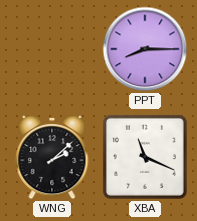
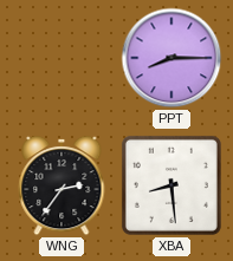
WNG: 2:08 -> 2:36
XBA: 11:19 -> 8:29
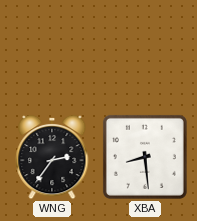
PPT: 8:15 -> none
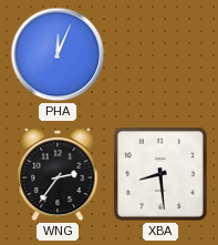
PHA: none -> 12:04
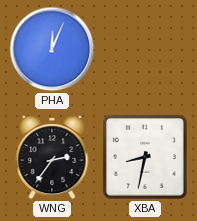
XBA: 8:29 -> 8:32
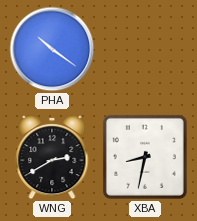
PHA: 12:04 -> 10:21
WNG: 2:36 -> 2:40
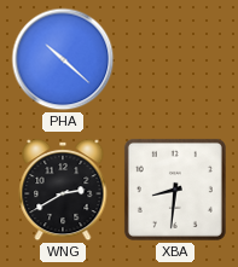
PHA: 10:21 -> 10:22
XBA: 8:32 -> 8:31
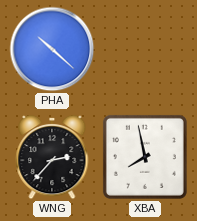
WNG: 2:40 -> 2:37
XBA: 8:31 -> 7:58
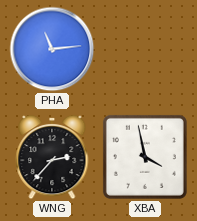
PHA: 10:22 -> 11:14
XBA: 7:58 -> 3:58
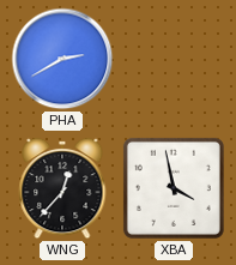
PHA: 11:14 -> 2:40
WNG: 2:37 -> 12:37
